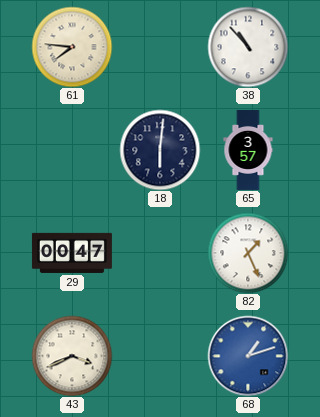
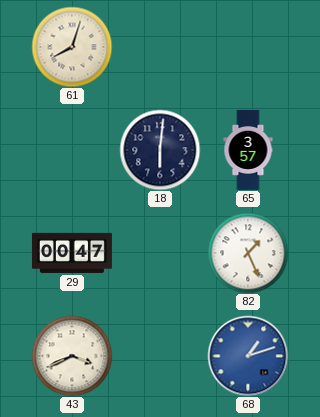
61: 7:46 -> 8:03
38: 10:53 -> none
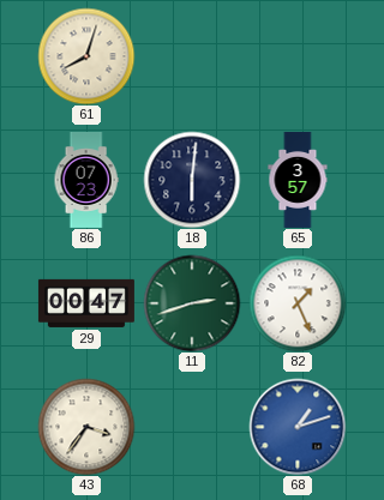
86: none -> 07:23
11: none -> 2:42
43: 3:41 -> 3:36
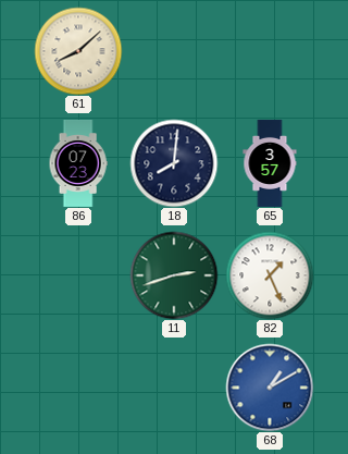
61: 8:03 -> 8:08
18: 6:01 -> 8:01
29: 00:47 -> none
43: 3:36 -> none
68: 1:12 -> 1:10
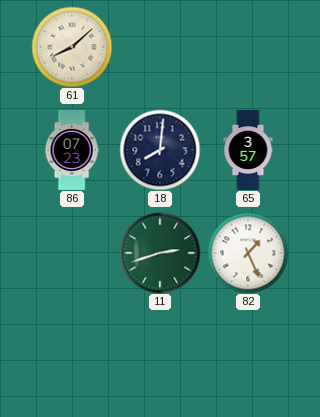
68: 1:10 -> none
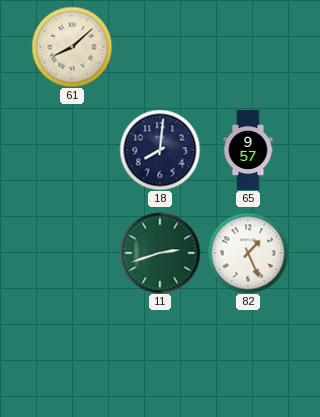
86: 07:23 -> none
65: 3:57 -> 9:57
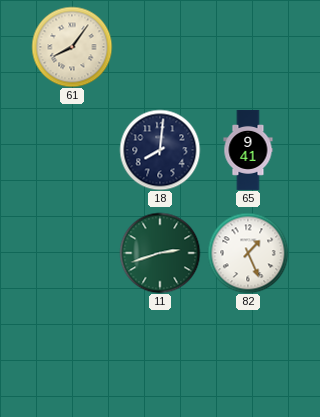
61: 8:08 -> 8:06
65: 9:57 -> 9:41
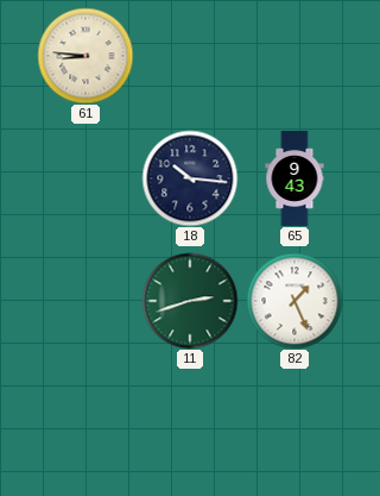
61: 8:06 -> 8:46
18: 8:01 -> 10:16
65: 9:41 -> 9:43
